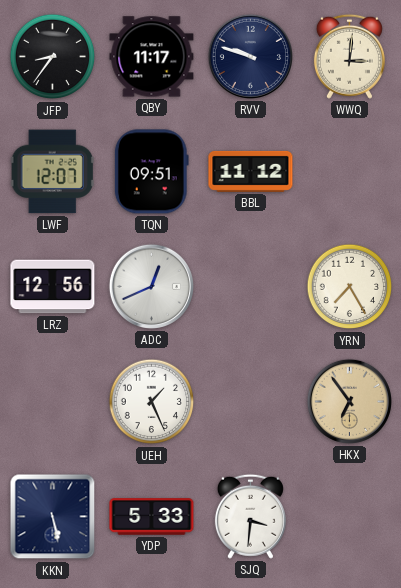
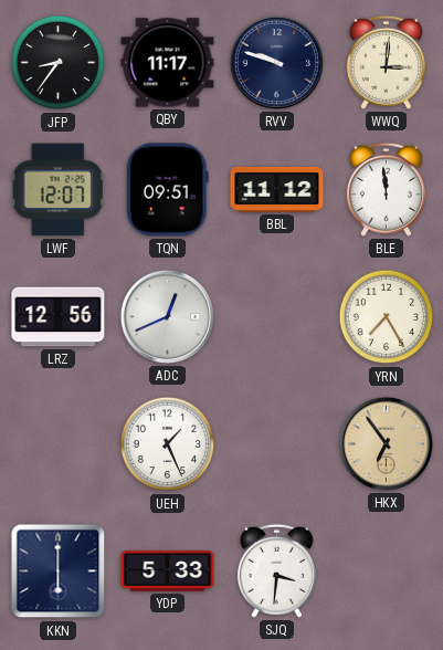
BLE: none -> 11:59
KKN: 5:28 -> 6:00
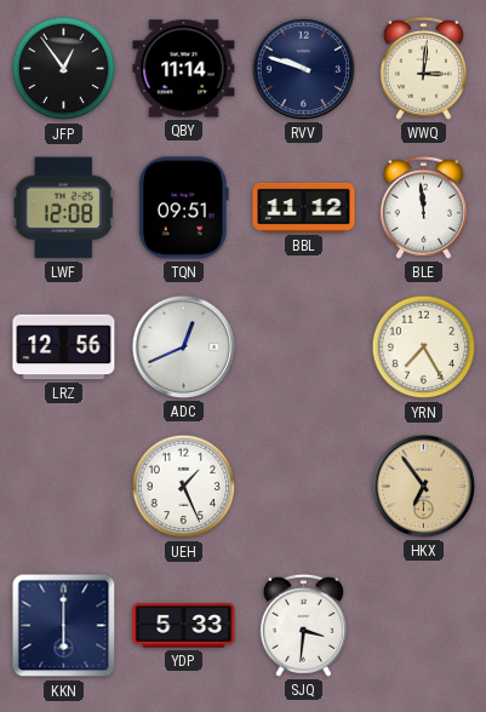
JFP: 8:36 -> 12:54
QBY: 11:17 -> 11:14
LWF: 12:07 -> 12:08
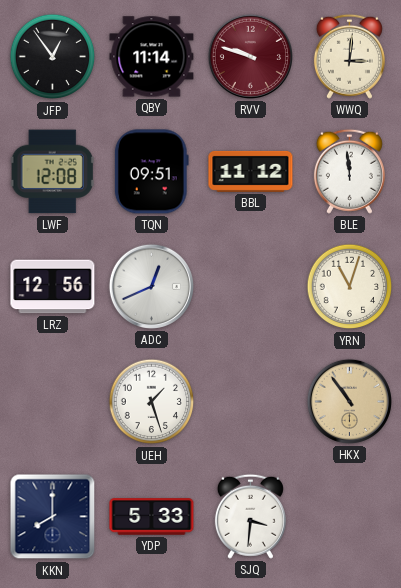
RVV dial: navy -> burgundy
YRN: 7:25 -> 11:03
UEH: 1:26 -> 1:27
HKX: 6:54 -> 10:54
KKN: 6:00 -> 8:00
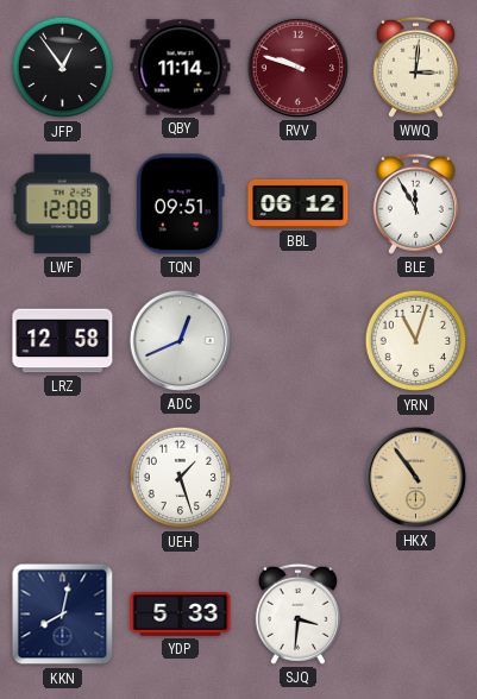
BBL: 11:12 -> 06:12
BLE: 11:59 -> 11:55
LRZ: 12:56 -> 12:58
KKN: 8:00 -> 8:02
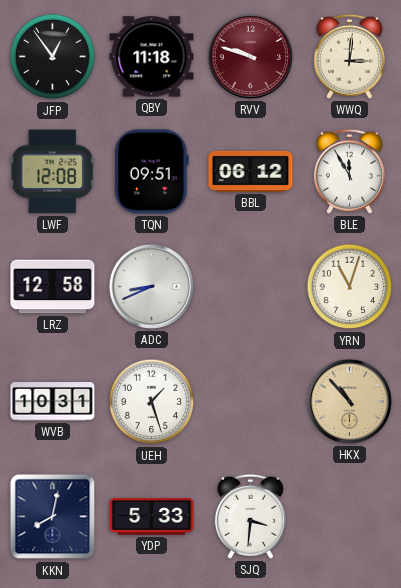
QBY: 11:14 -> 11:18
ADC: 12:41 -> 8:41
WVB: none -> 10:31
HKX: 10:54 -> 10:53
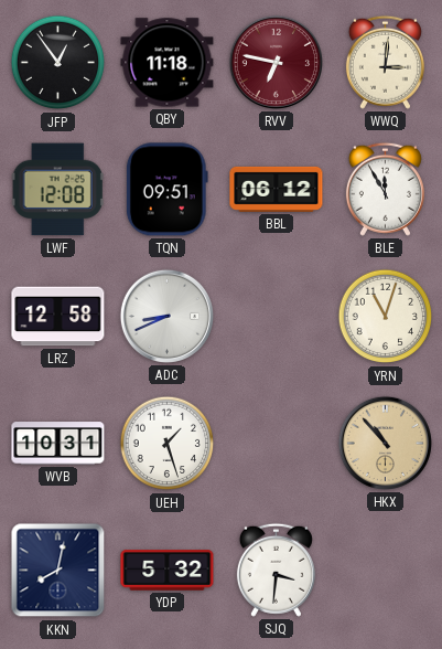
RVV: 9:48 -> 6:47
YDP: 5:33 -> 5:32
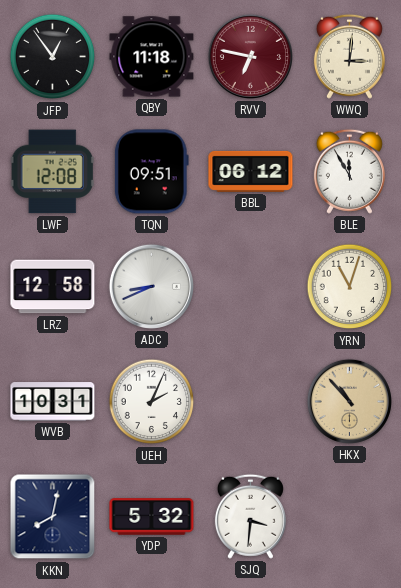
UEH: 1:27 -> 2:04
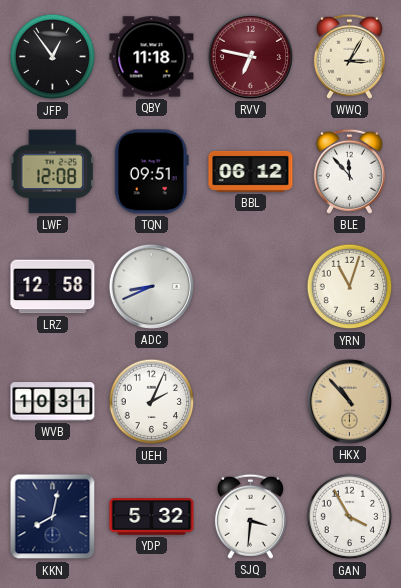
WWQ: 3:01 -> 3:05
BLE: 11:55 -> 11:53
GAN: none -> 3:55
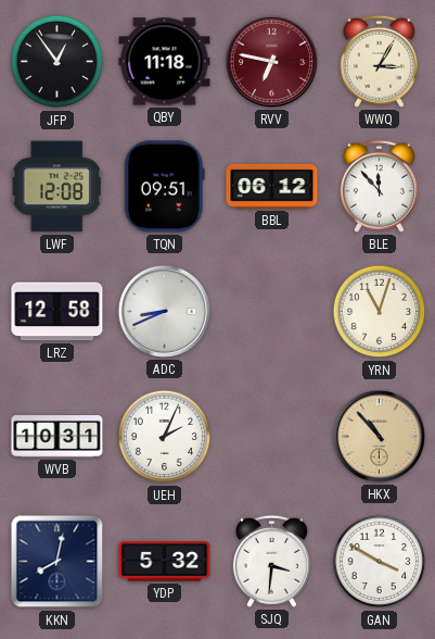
GAN: 3:55 -> 3:50
